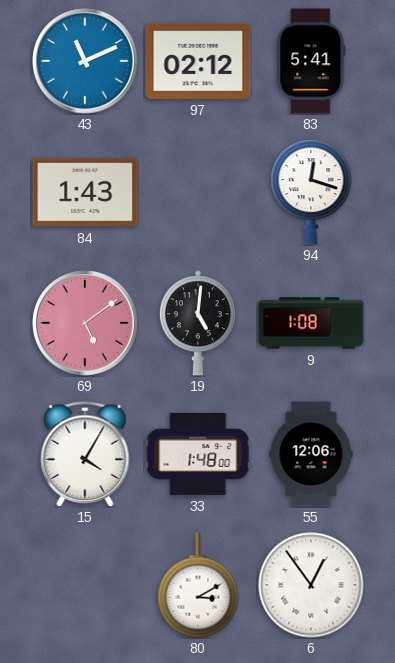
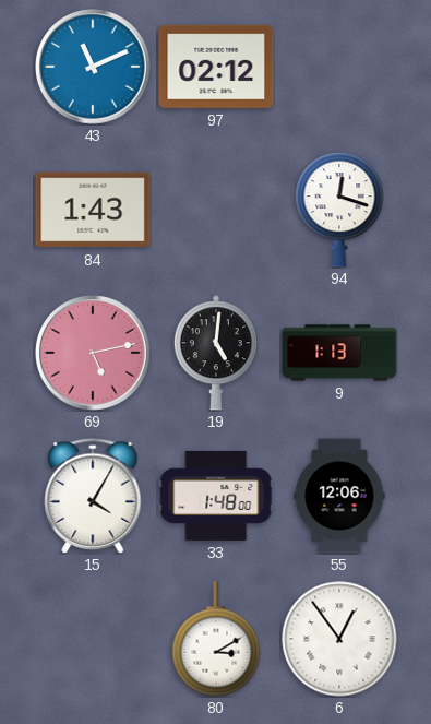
83: 5:41 -> none
69: 5:09 -> 5:13
9: 1:08 -> 1:13
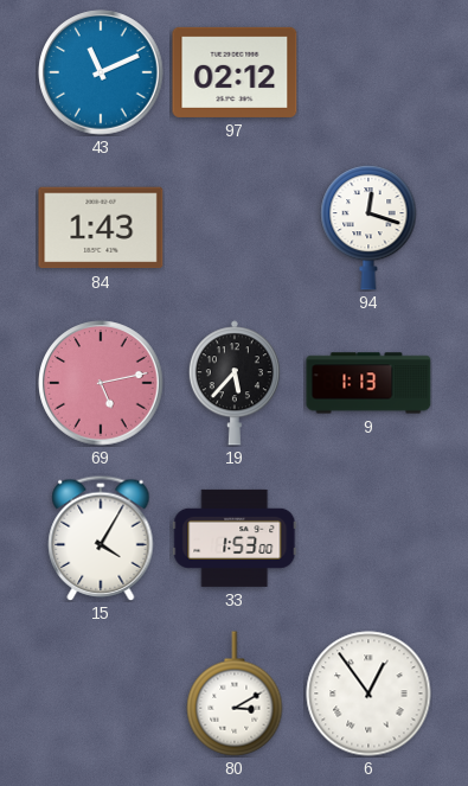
19: 5:01 -> 5:37
33: 1:48 -> 1:53
55: 12:06 -> none
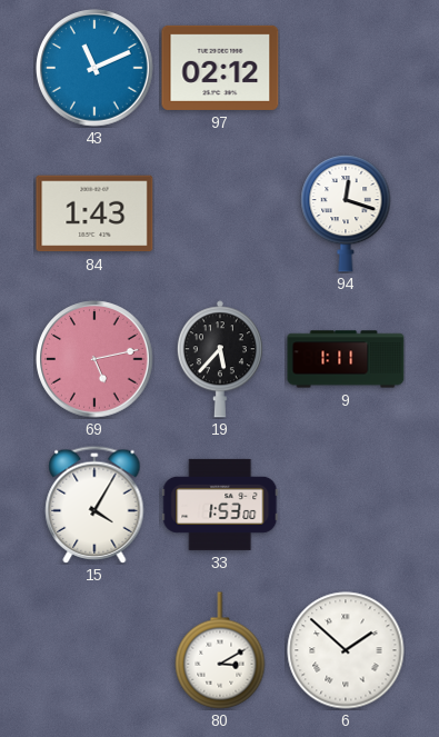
9: 1:13 -> 1:11
6: 12:54 -> 1:52
